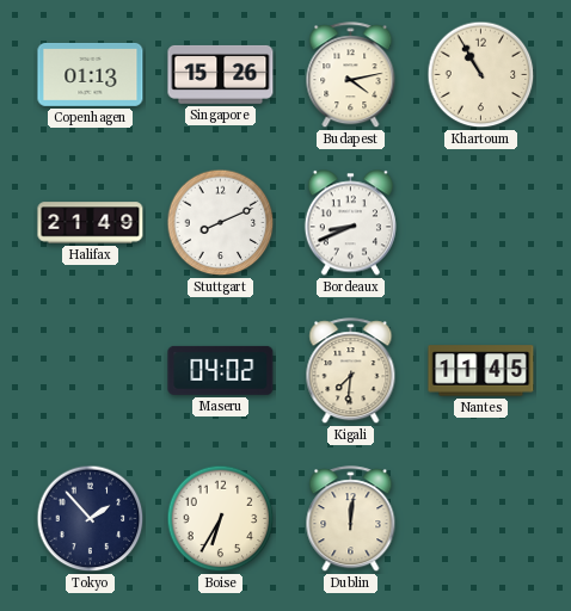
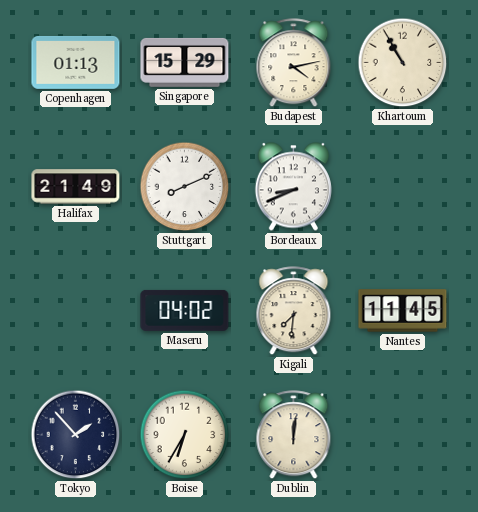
Singapore: 15:26 -> 15:29
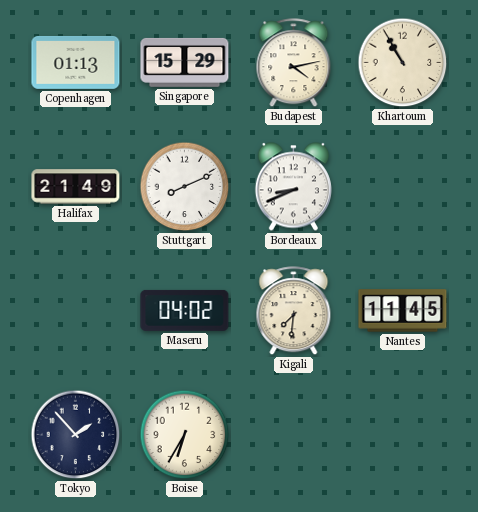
Dublin: 12:01 -> none
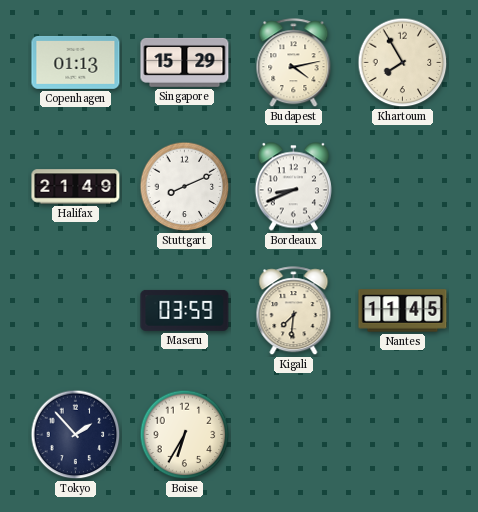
Khartoum: 10:55 -> 7:55
Maseru: 04:02 -> 03:59
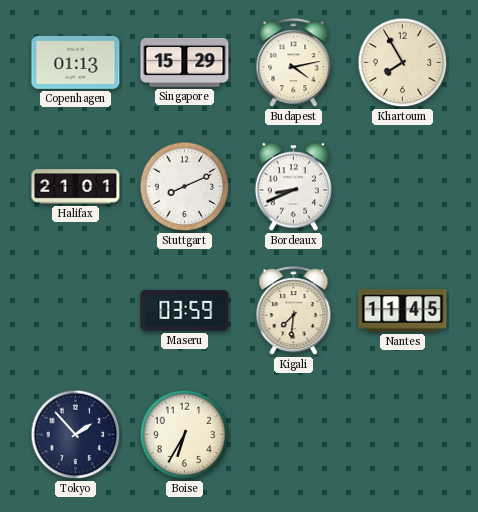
Halifax: 21:49 -> 21:01
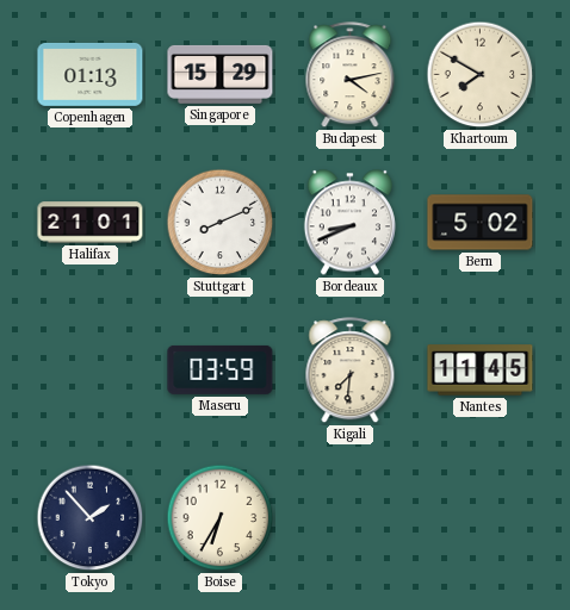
Khartoum: 7:55 -> 7:50
Bern: none -> 5:02
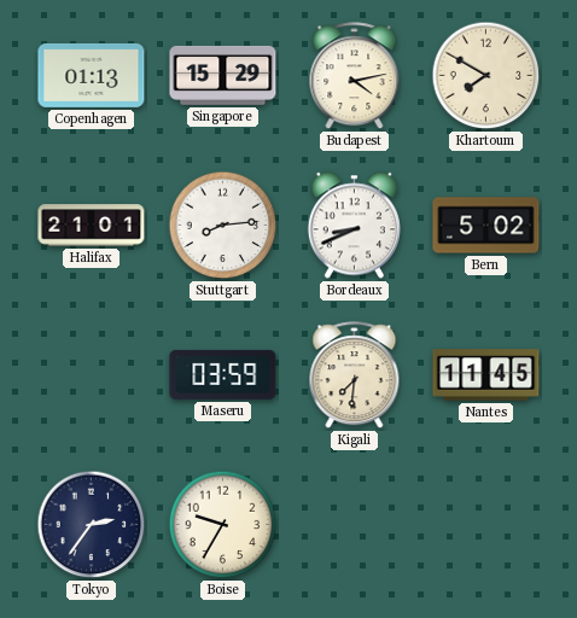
Stuttgart: 8:11 -> 8:14
Tokyo: 1:53 -> 2:36
Boise: 6:35 -> 9:35
